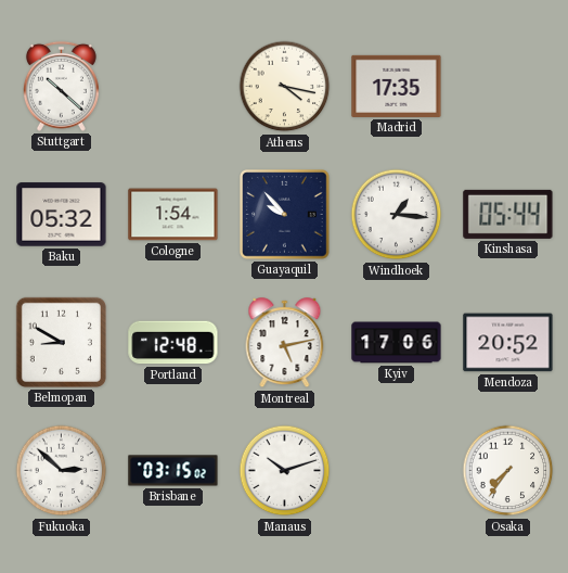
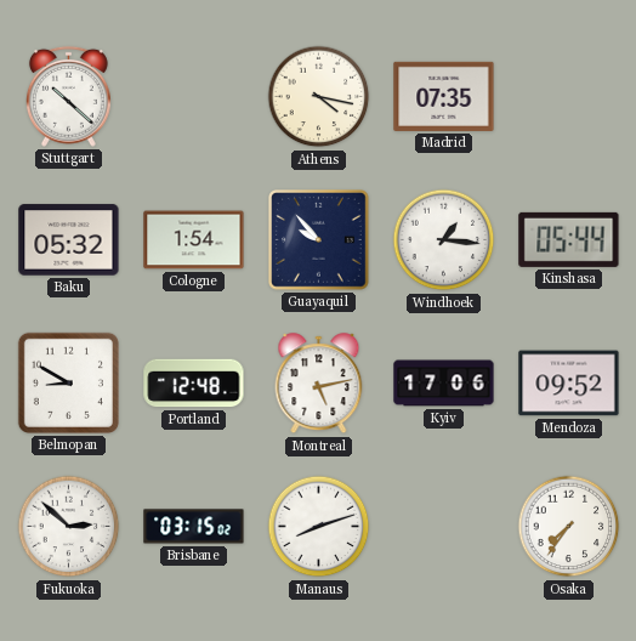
Madrid: 17:35 -> 07:35
Mendoza: 20:52 -> 09:52
Manaus: 10:12 -> 8:12
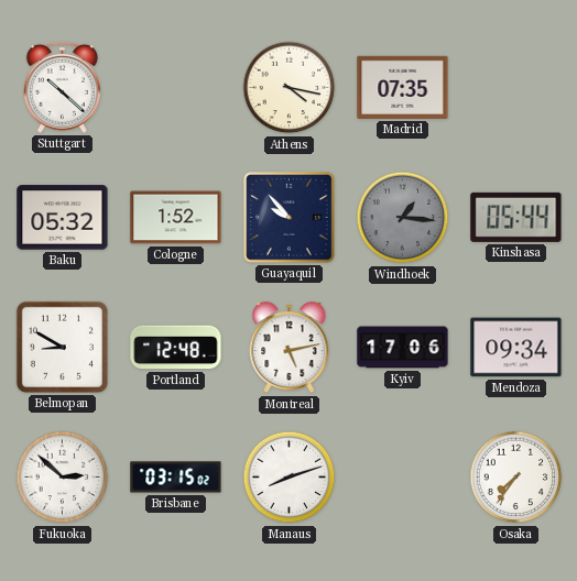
Cologne: 1:54 -> 1:52
Windhoek dial: white -> grey
Mendoza: 09:52 -> 09:34
